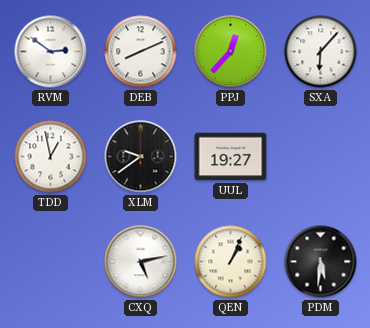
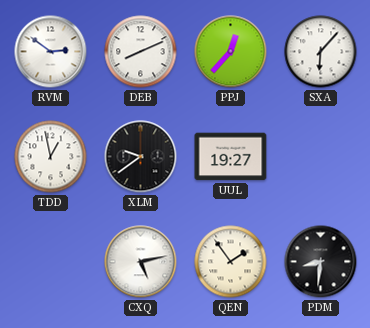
QEN: 1:04 -> 1:54
PDM: 5:31 -> 8:31
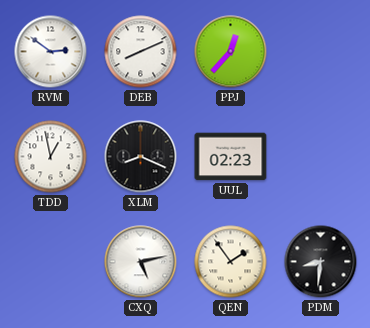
SXA: 6:07 -> none
XLM: 9:39 -> 8:19
UUL: 19:27 -> 02:23
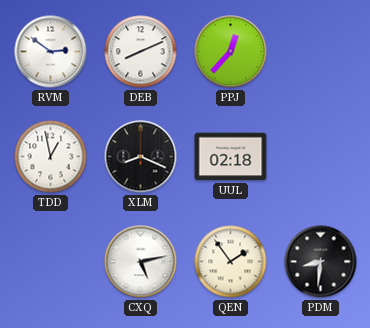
UUL: 02:23 -> 02:18
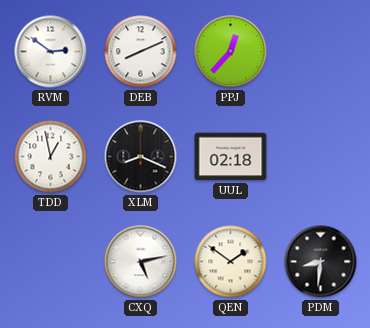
QEN: 1:54 -> 1:51
